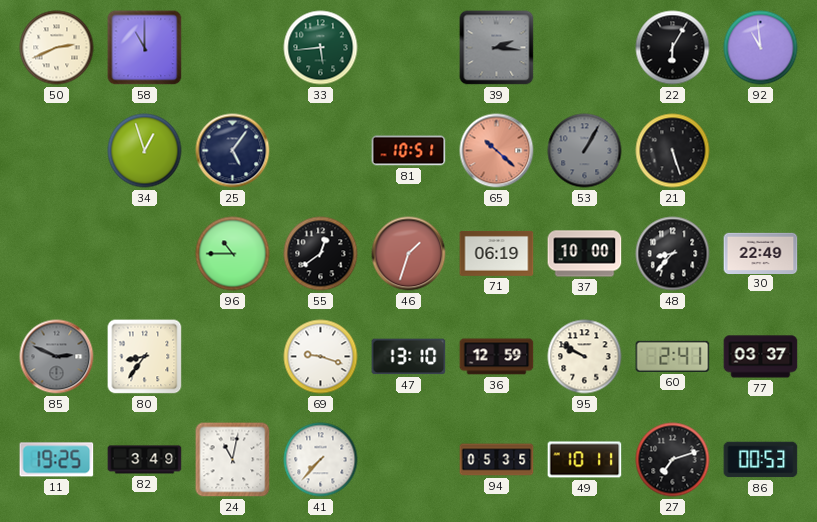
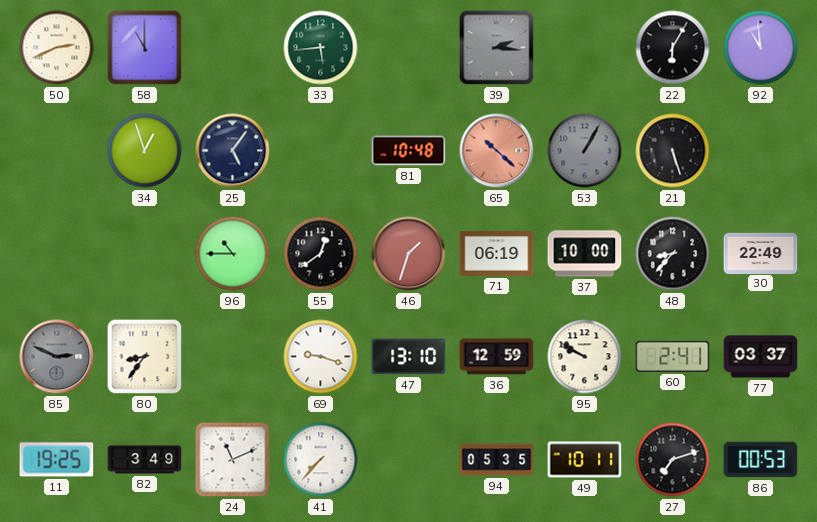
81: 10:51 -> 10:48
24: 11:02 -> 11:11
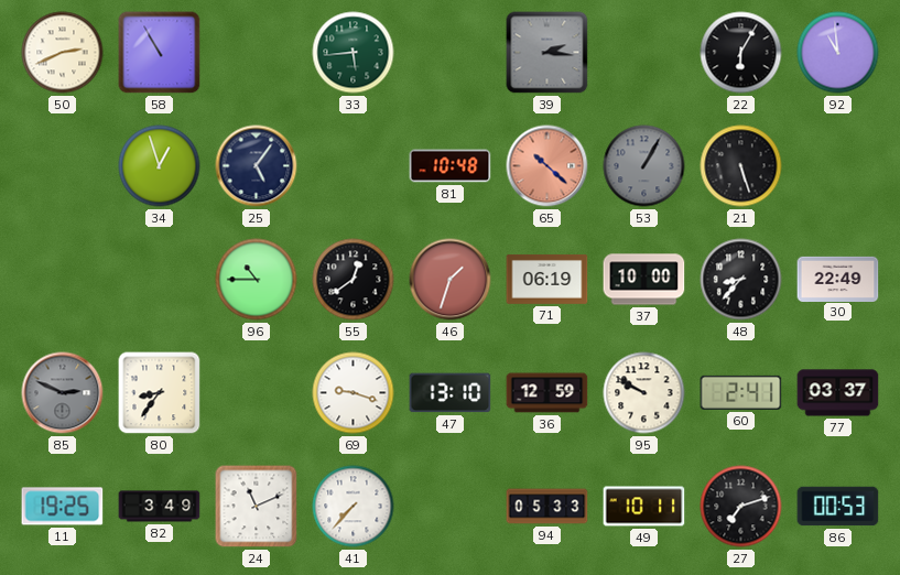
58: 11:00 -> 10:55
94: 05:35 -> 05:33
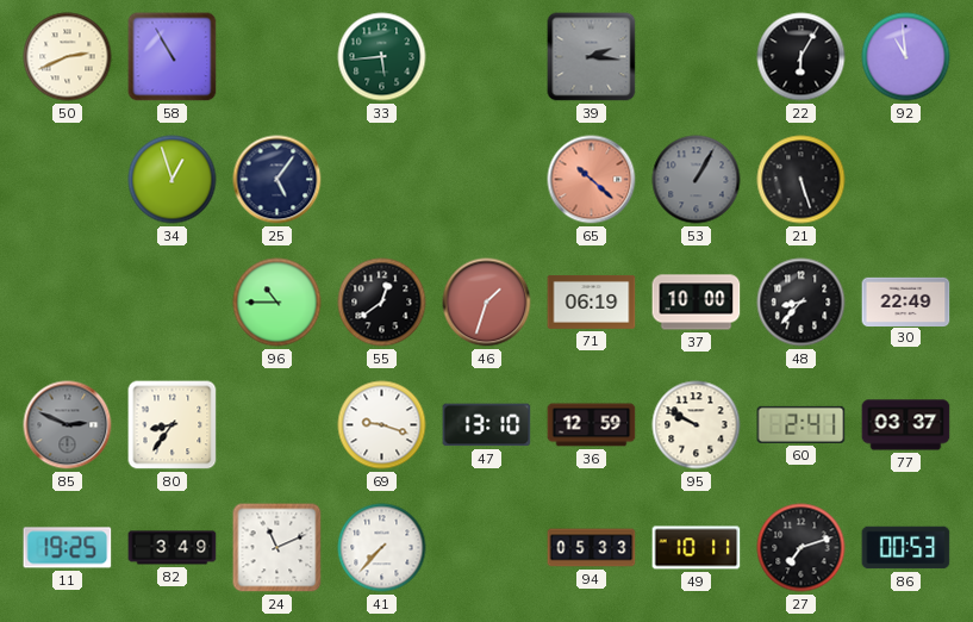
81: 10:48 -> none
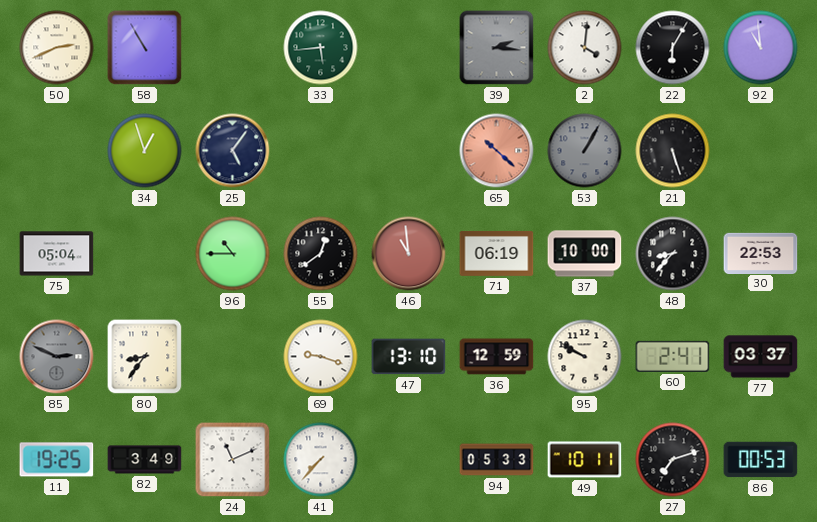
2: none -> 4:01
75: none -> 05:04
46: 1:33 -> 10:59
30: 22:49 -> 22:53
